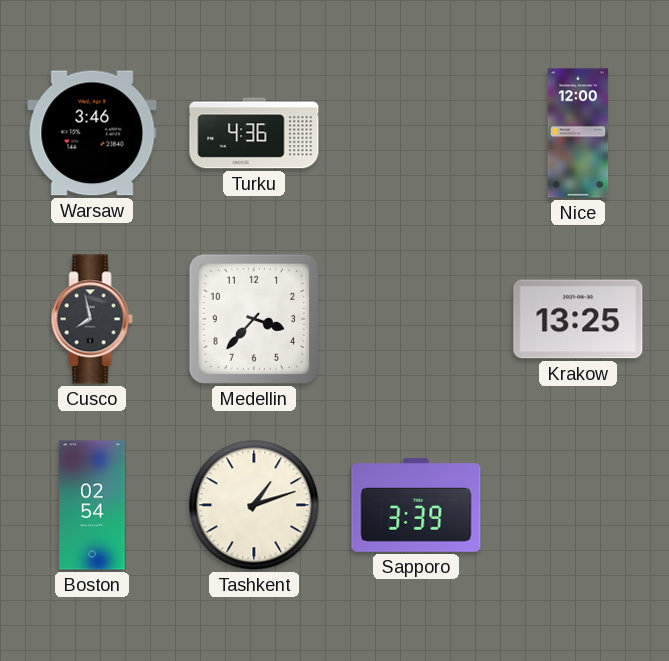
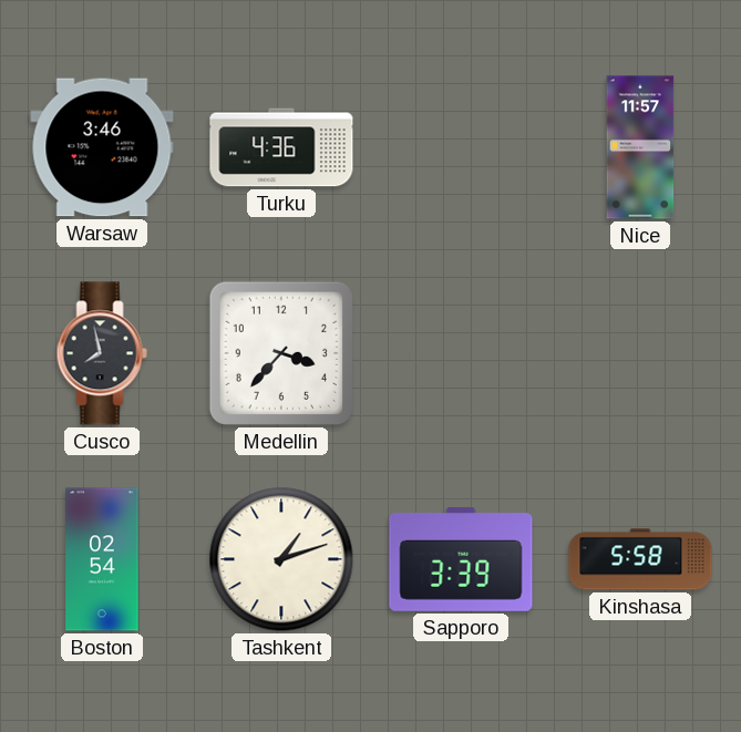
Nice: 12:00 -> 11:57
Krakow: 13:25 -> none
Kinshasa: none -> 5:58
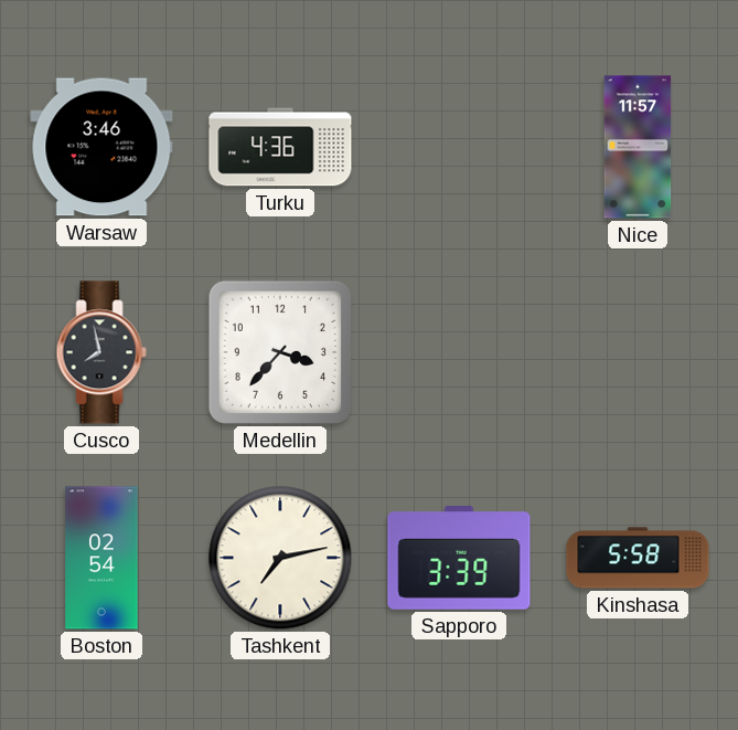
Tashkent: 1:12 -> 7:13
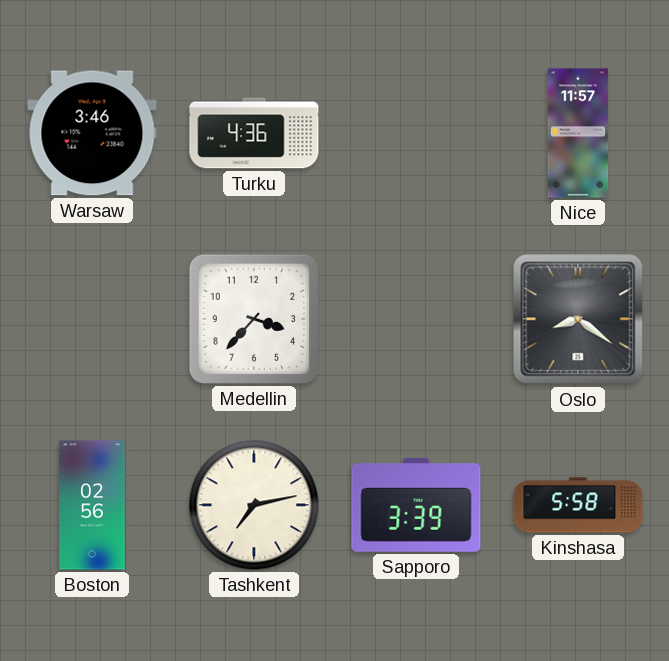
Cusco: 7:58 -> none
Oslo: none -> 8:21
Boston: 02:54 -> 02:56
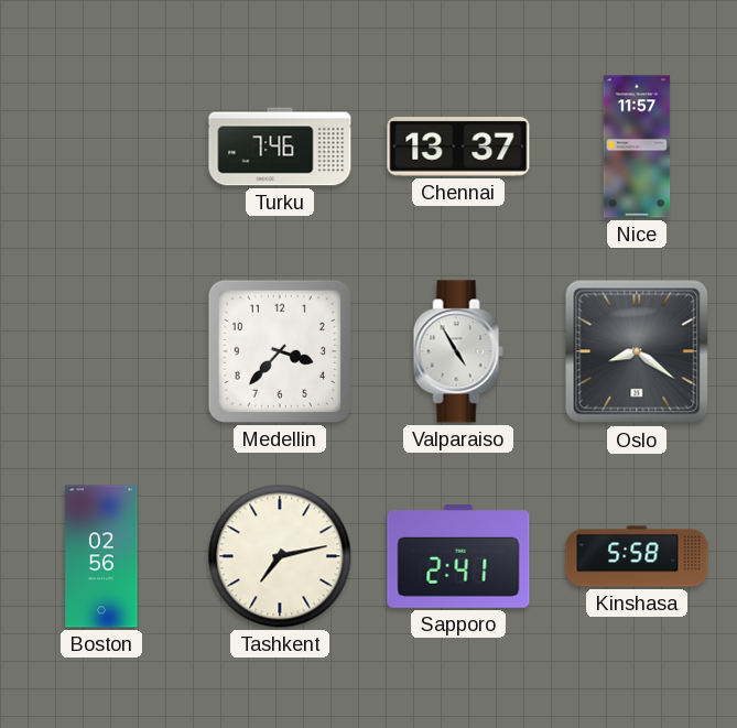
Warsaw: 3:46 -> none
Turku: 4:36 -> 7:46
Chennai: none -> 13:37
Valparaiso: none -> 4:55
Sapporo: 3:39 -> 2:41
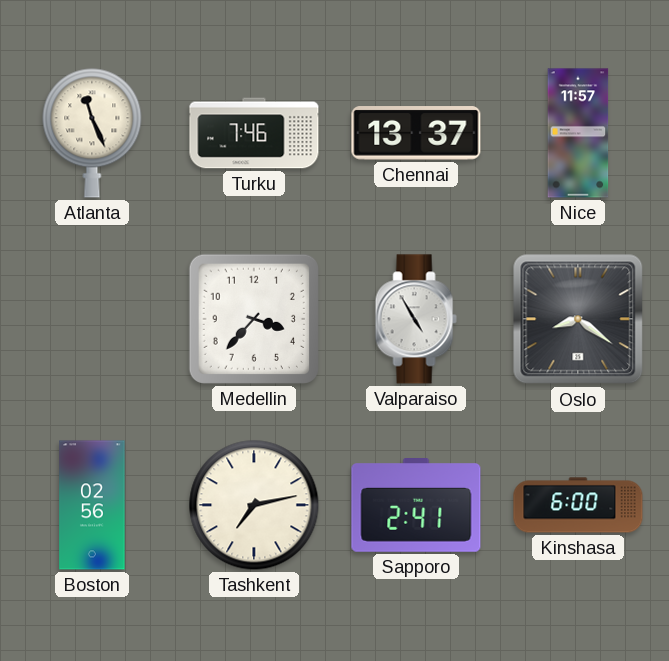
Atlanta: none -> 11:26
Kinshasa: 5:58 -> 6:00
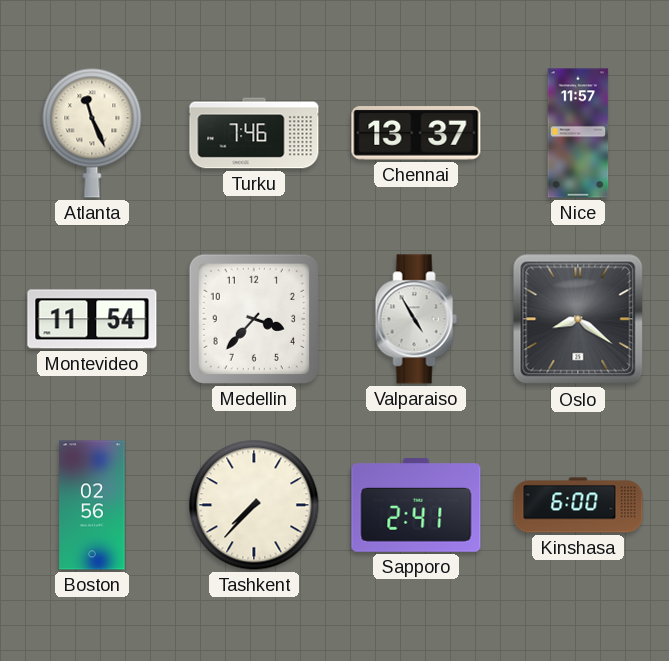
Montevideo: none -> 11:54
Tashkent: 7:13 -> 7:37
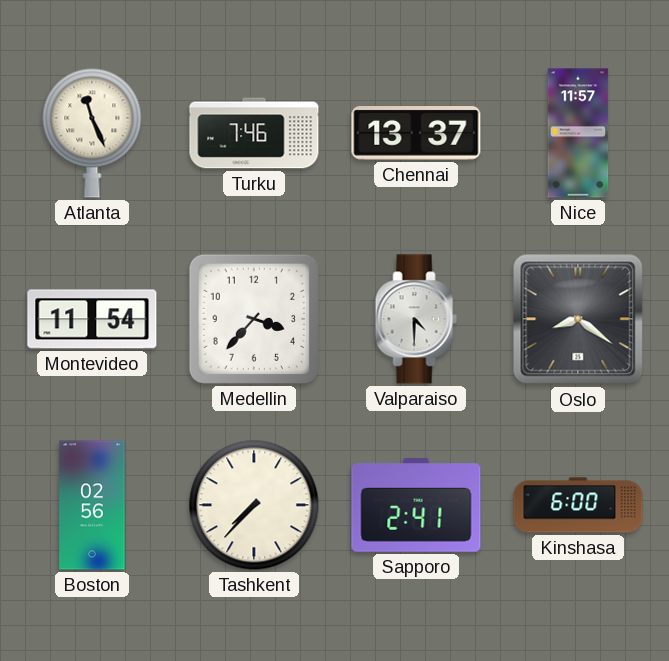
Valparaiso: 4:55 -> 4:30
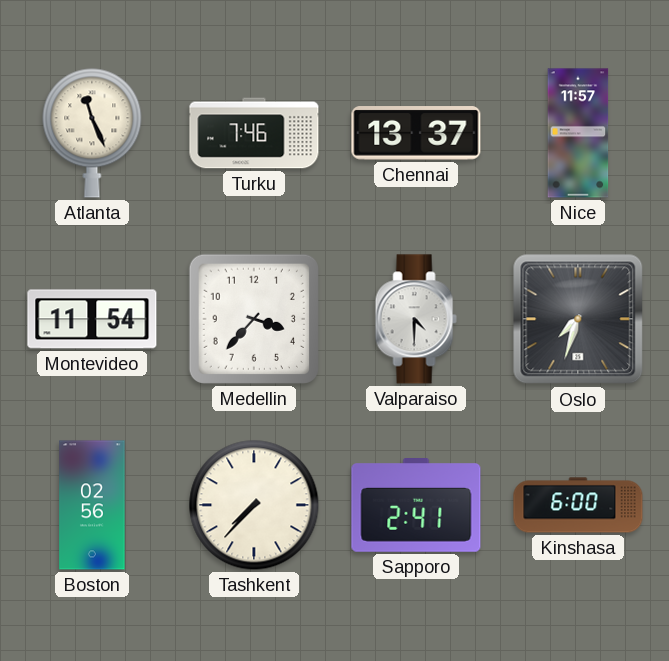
Oslo: 8:21 -> 7:33
